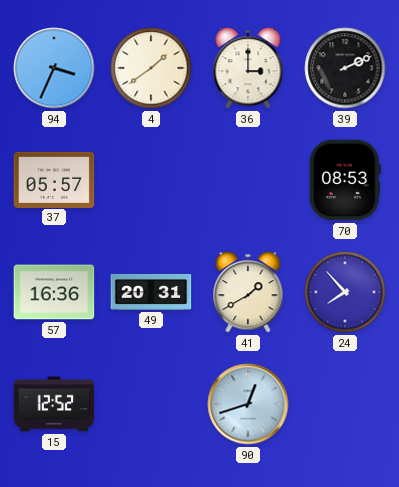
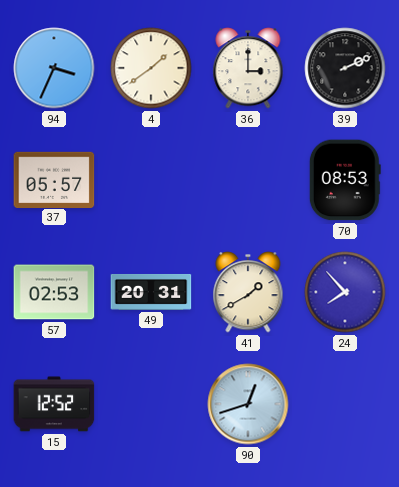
57: 16:36 -> 02:53
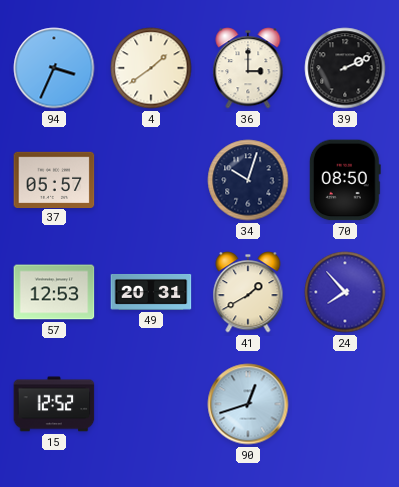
34: none -> 10:03
70: 08:53 -> 08:50
57: 02:53 -> 12:53
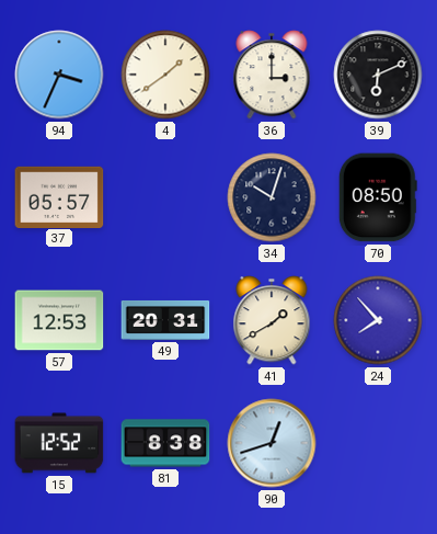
39: 2:11 -> 6:11
81: none -> 8:38
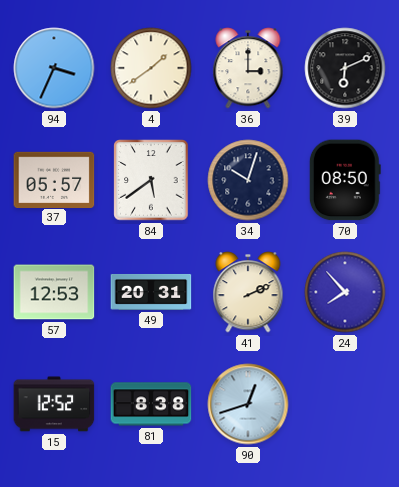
84: none -> 5:39
41: 1:40 -> 2:11
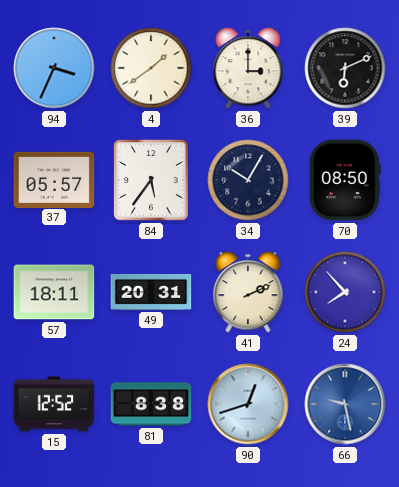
84: 5:39 -> 5:36
34: 10:03 -> 10:05
57: 12:53 -> 18:11
66: none -> 9:28
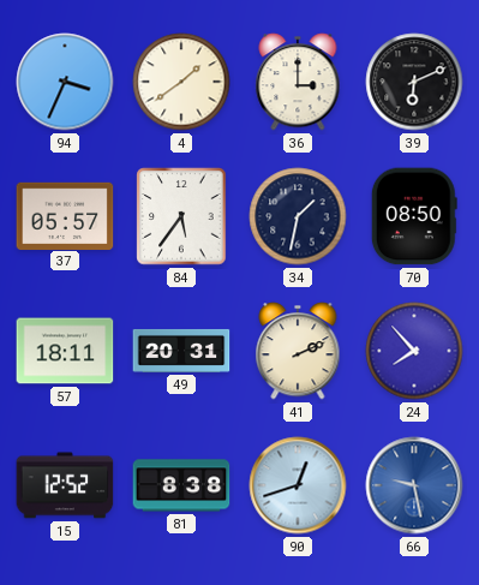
34: 10:05 -> 1:32
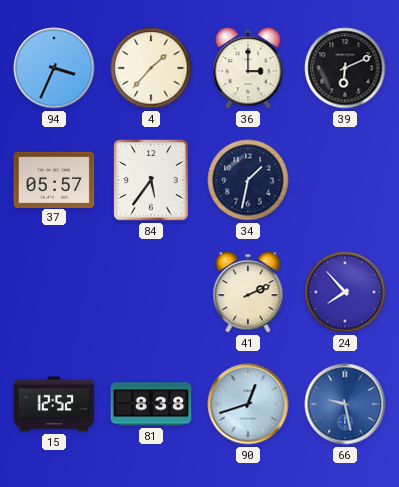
4: 1:39 -> 1:37
70: 08:50 -> none
57: 18:11 -> none
49: 20:31 -> none
